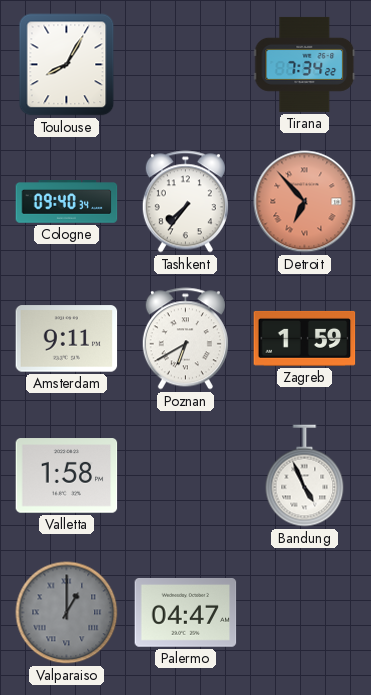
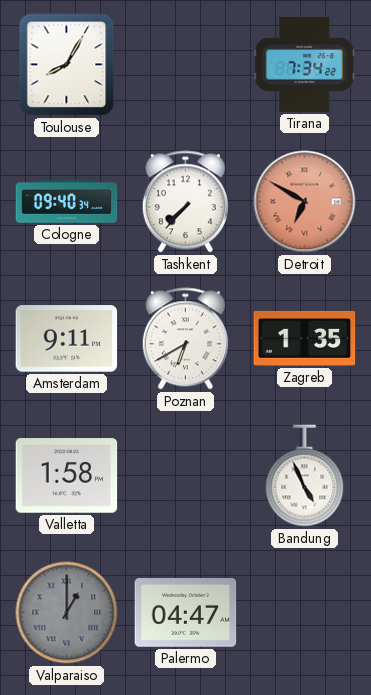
Tashkent: 7:36 -> 7:37
Detroit: 6:53 -> 6:50
Zagreb: 1:59 -> 1:35
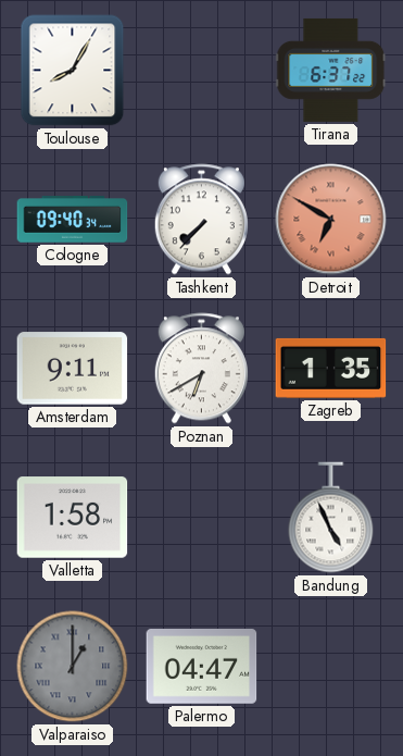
Tirana: 7:34 -> 6:37
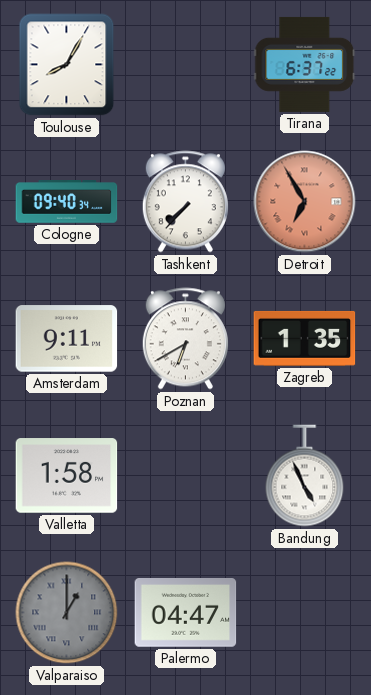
Detroit: 6:50 -> 6:55
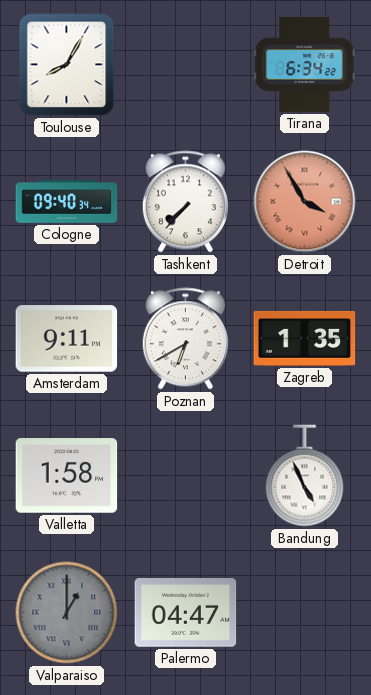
Tirana: 6:37 -> 6:34
Detroit: 6:55 -> 3:55
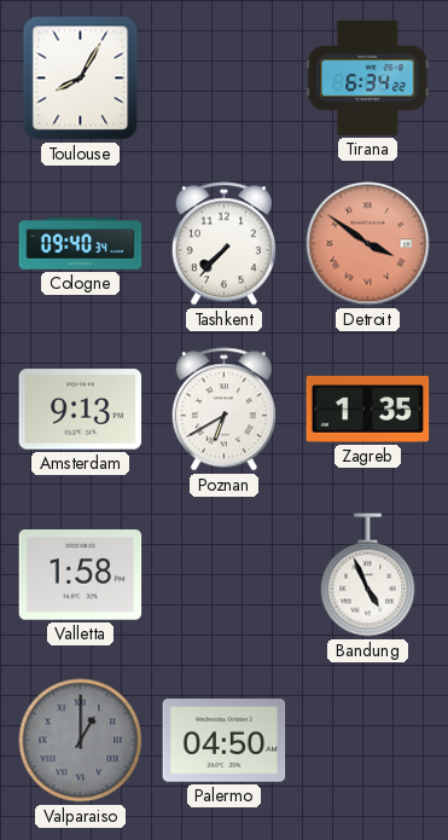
Detroit: 3:55 -> 3:51
Amsterdam: 9:11 -> 9:13
Palermo: 04:47 -> 04:50
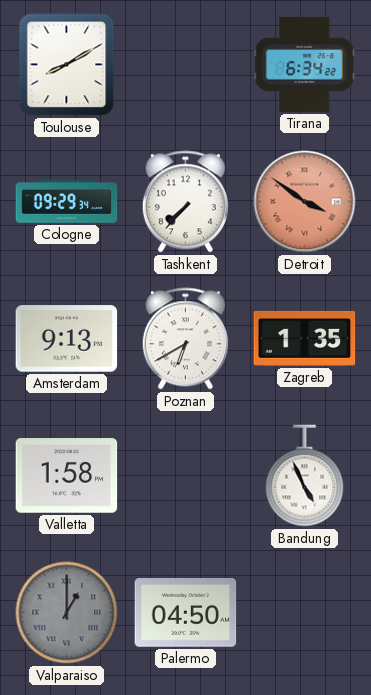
Toulouse: 8:05 -> 8:10
Cologne: 09:40 -> 09:29
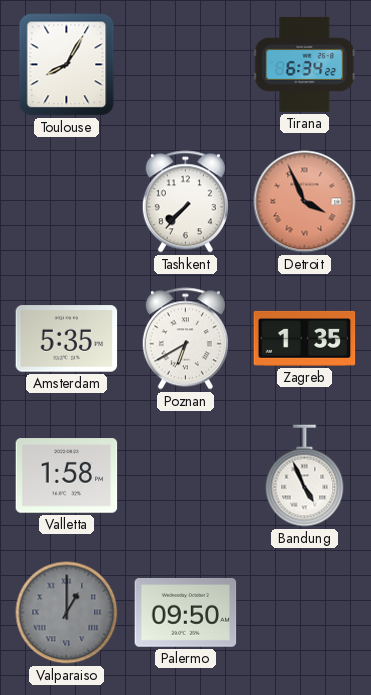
Toulouse: 8:10 -> 8:05
Cologne: 09:29 -> none
Detroit: 3:51 -> 3:56
Amsterdam: 9:13 -> 5:35
Palermo: 04:50 -> 09:50
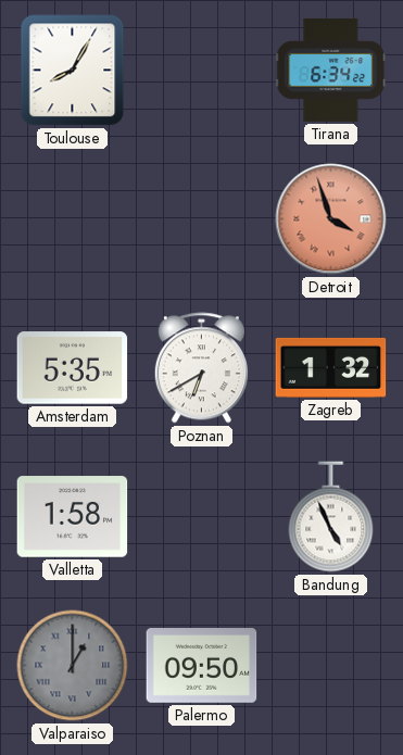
Tashkent: 7:37 -> none
Detroit: 3:56 -> 3:57
Zagreb: 1:35 -> 1:32
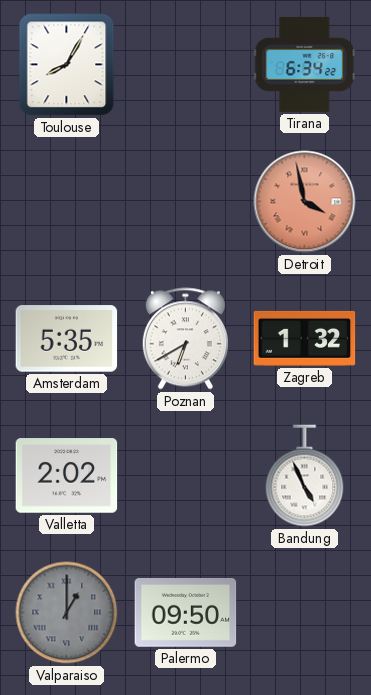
Detroit: 3:57 -> 3:58
Valletta: 1:58 -> 2:02
